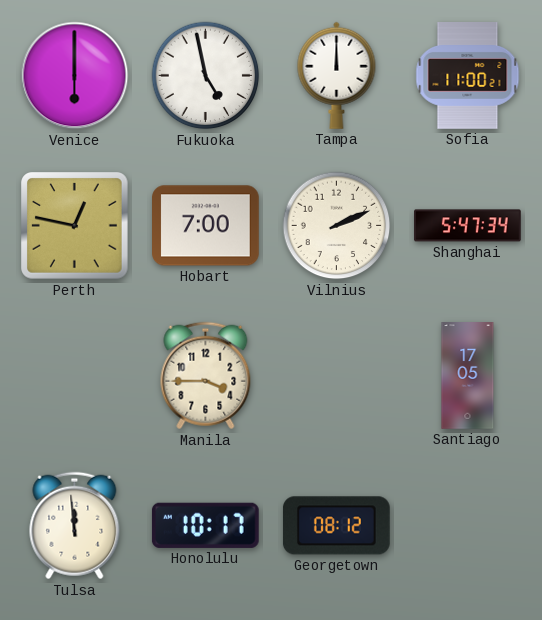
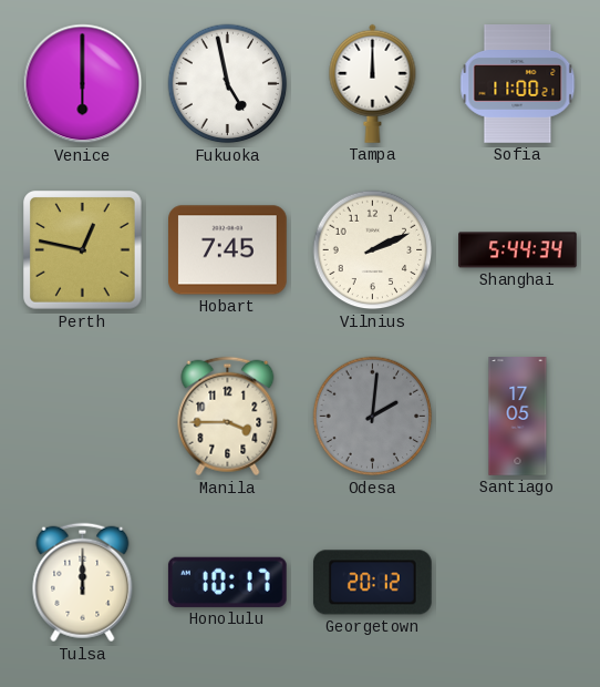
Hobart: 7:00 -> 7:45
Shanghai: 5:47 -> 5:44
Odesa: none -> 2:01
Tulsa: 11:59 -> 12:00
Georgetown: 08:12 -> 20:12
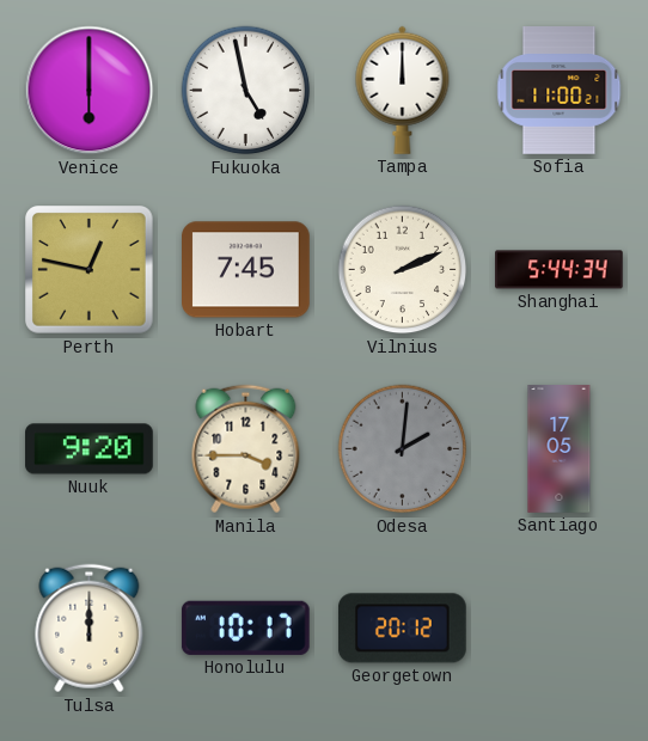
Nuuk: none -> 9:20
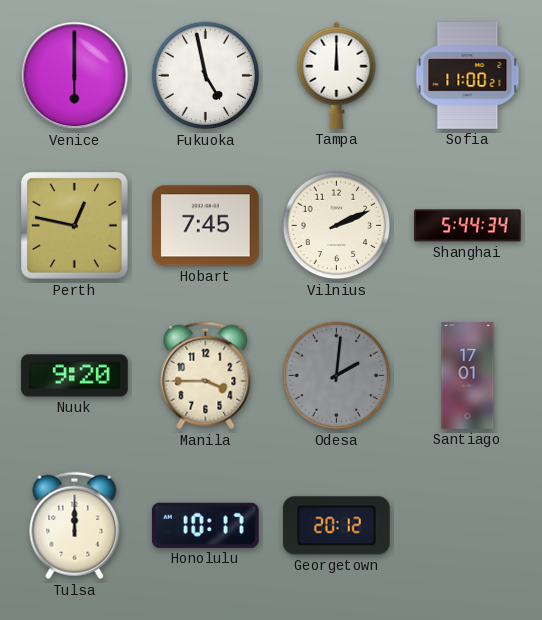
Santiago: 17:05 -> 17:01
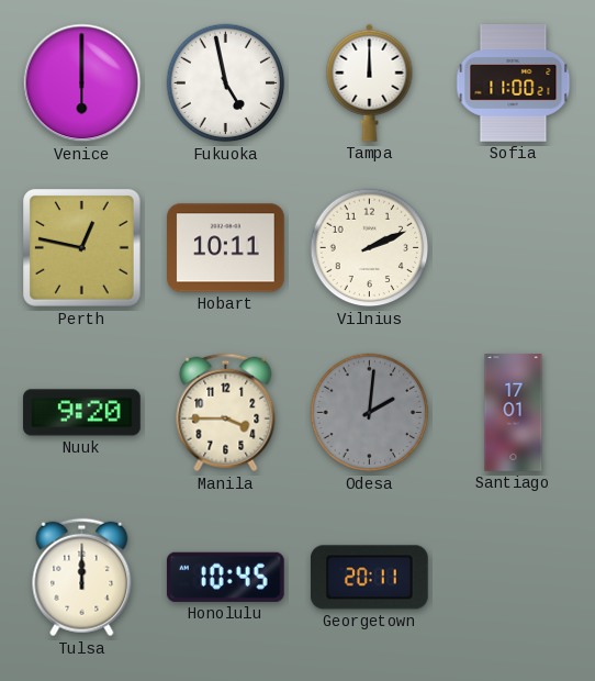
Hobart: 7:45 -> 10:11
Shanghai: 5:44 -> none
Honolulu: 10:17 -> 10:45
Georgetown: 20:12 -> 20:11
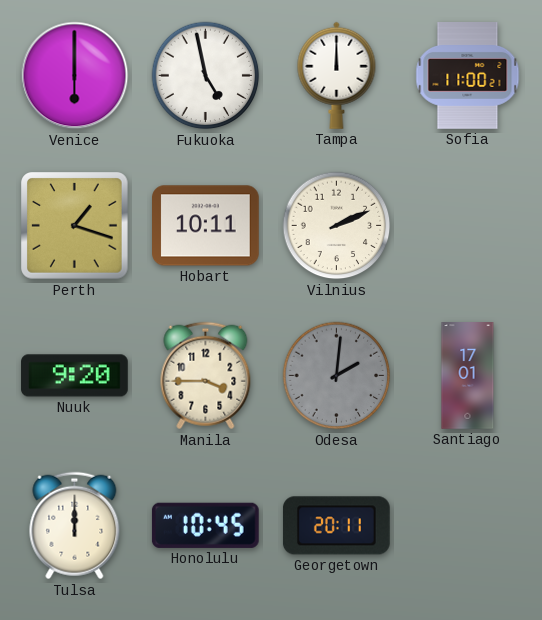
Perth: 12:47 -> 1:18
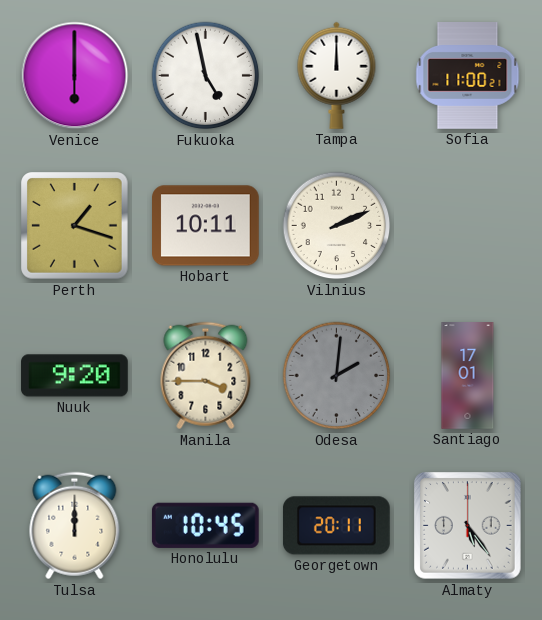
Almaty: none -> 5:24
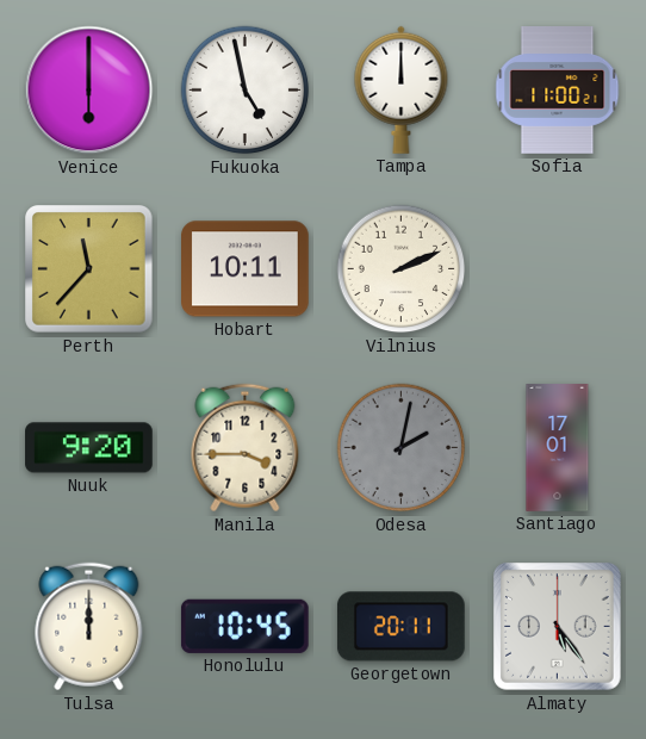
Perth: 1:18 -> 11:37
Odesa: 2:01 -> 2:02
